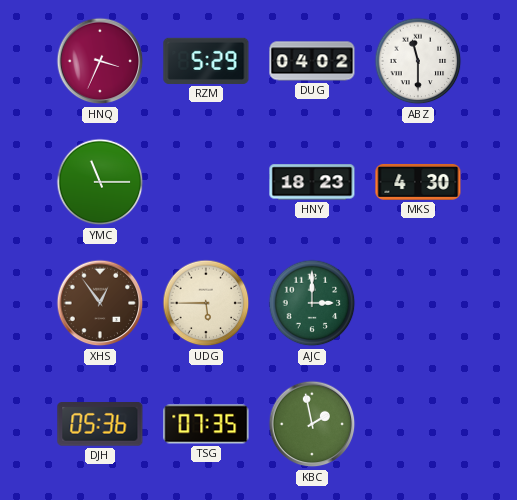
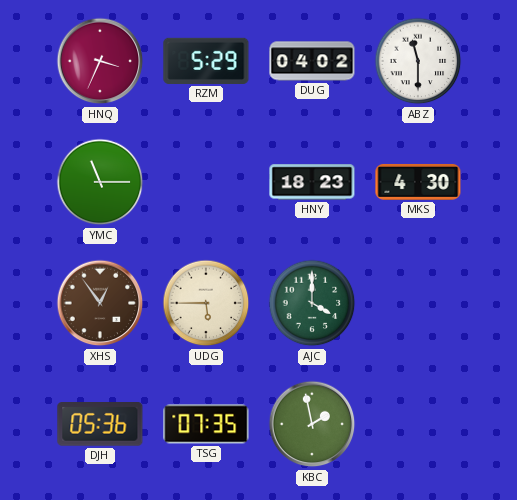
AJC: 3:00 -> 4:00
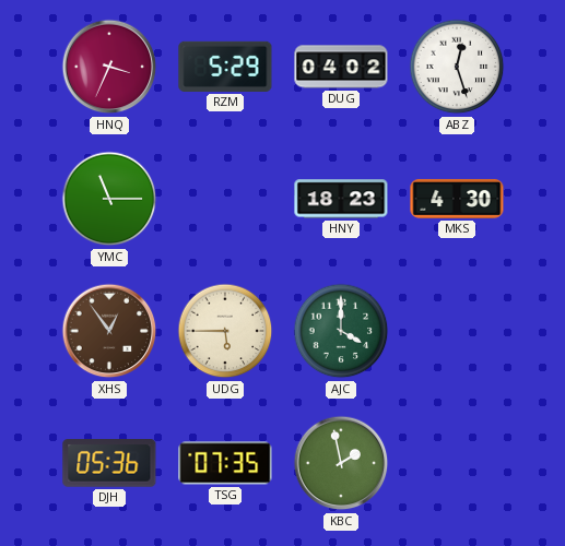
ABZ: 11:30 -> 12:27
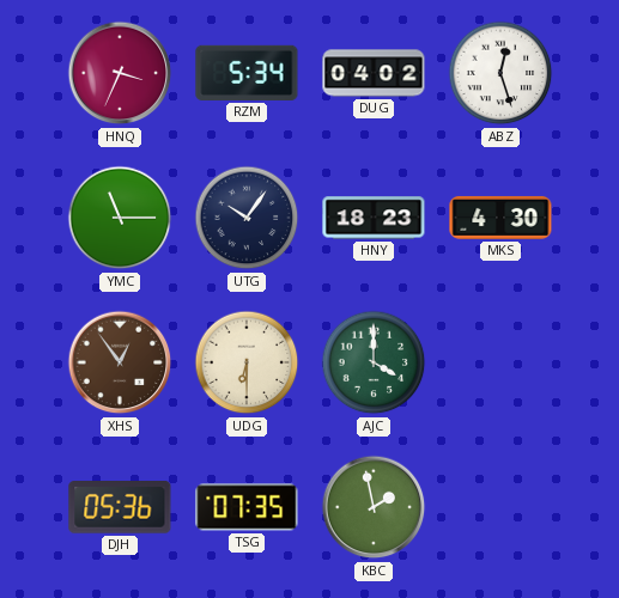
RZM: 5:29 -> 5:34
UTG: none -> 10:06
UDG: 5:45 -> 6:30
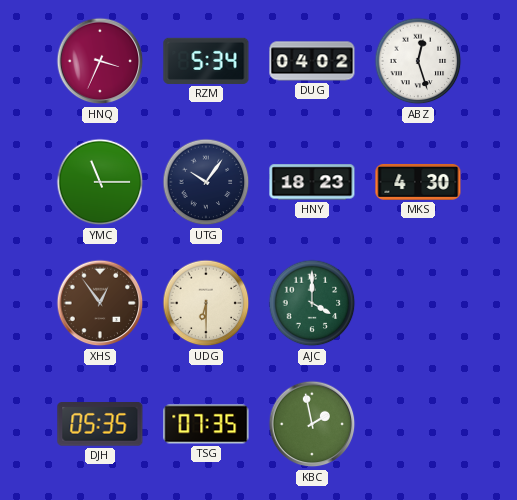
DJH: 05:36 -> 05:35
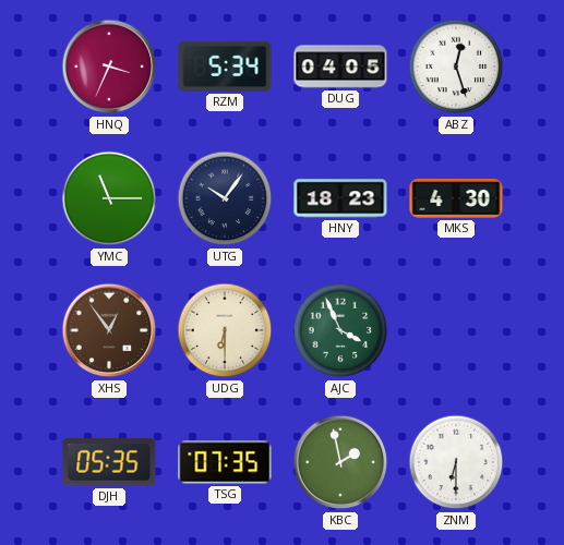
DUG: 04:02 -> 04:05
AJC: 4:00 -> 3:56
ZNM: none -> 6:30
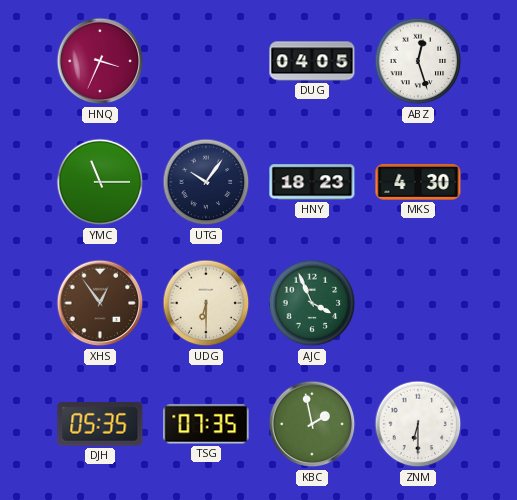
RZM: 5:34 -> none
